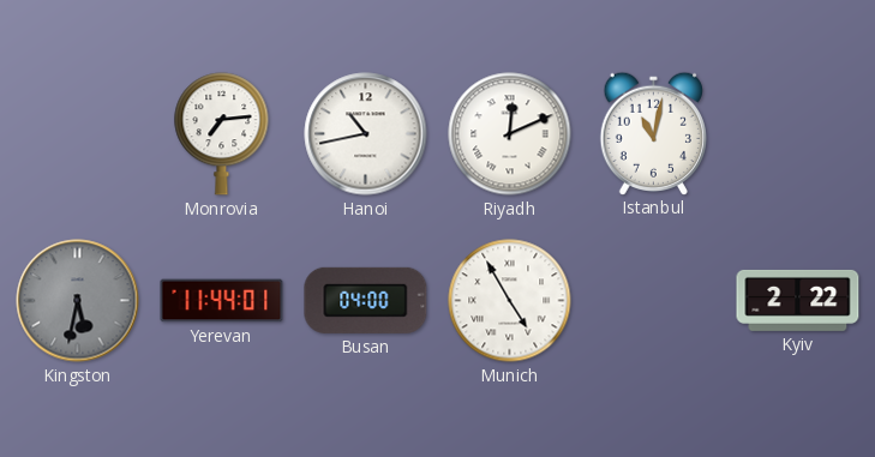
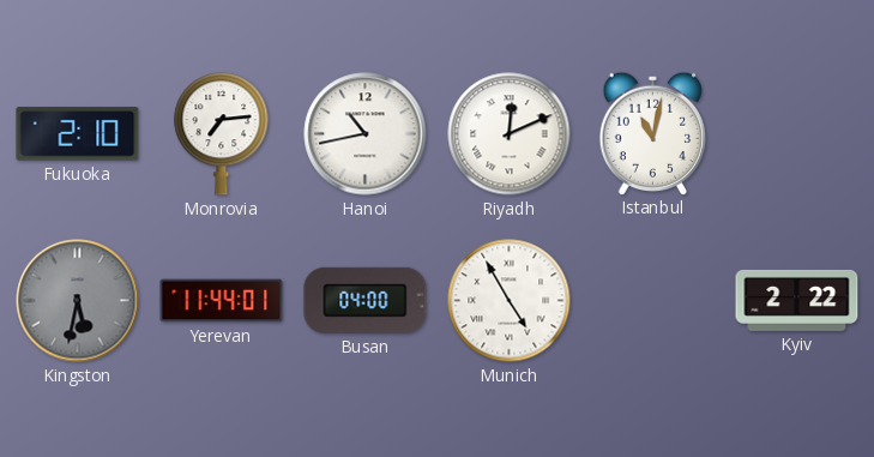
Fukuoka: none -> 2:10
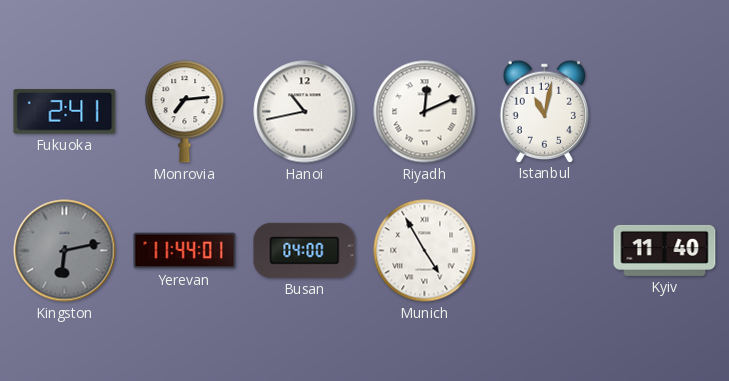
Fukuoka: 2:10 -> 2:41
Kingston: 5:32 -> 6:13
Kyiv: 2:22 -> 11:40
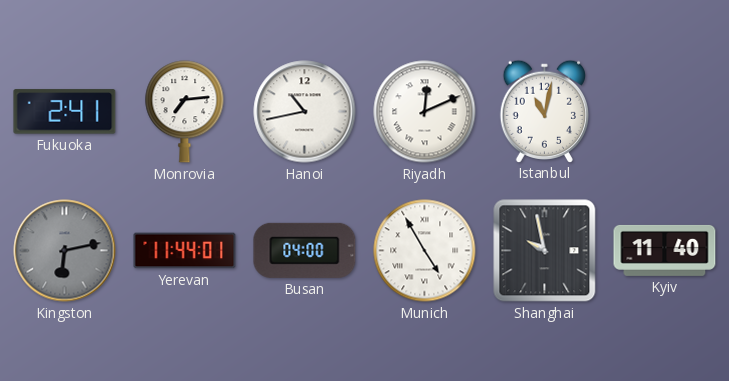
Shanghai: none -> 9:58
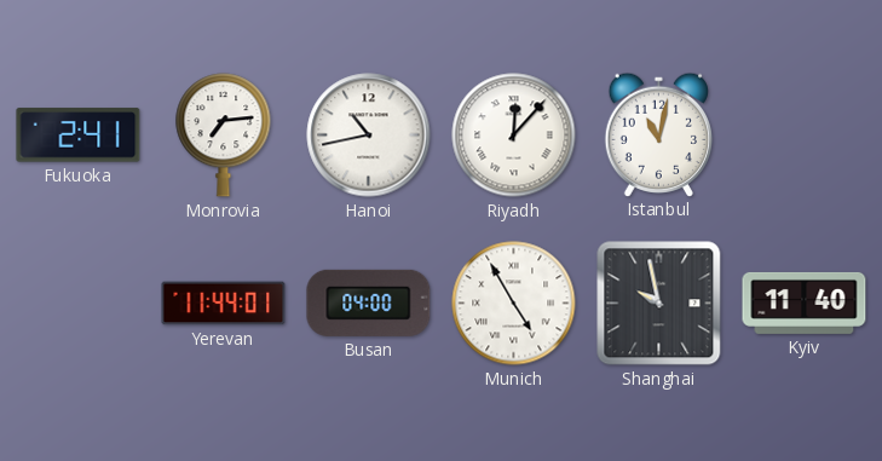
Riyadh: 12:11 -> 12:07
Kingston: 6:13 -> none
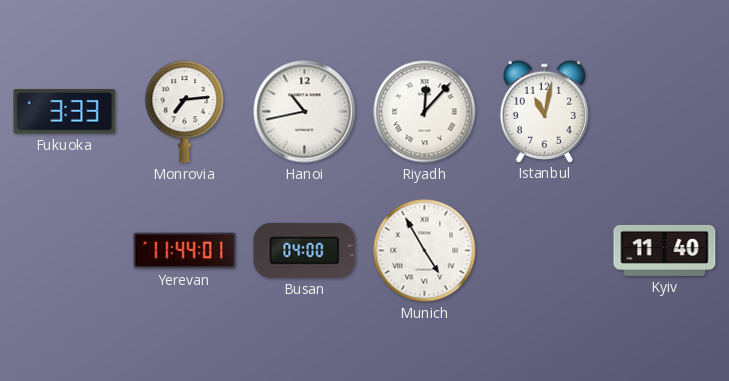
Fukuoka: 2:41 -> 3:33
Shanghai: 9:58 -> none
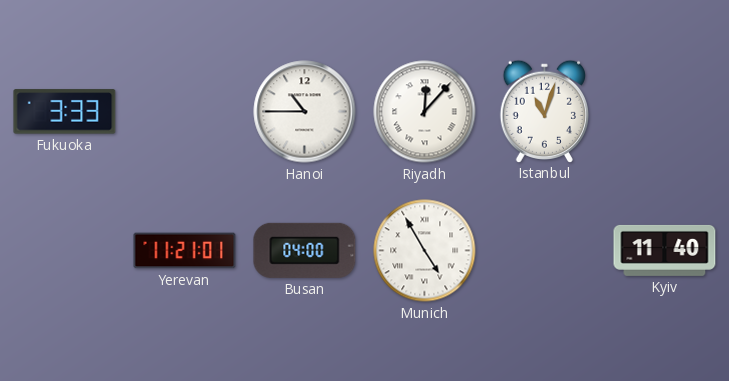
Monrovia: 7:14 -> none
Hanoi: 10:43 -> 10:45
Istanbul: 11:02 -> 11:03
Yerevan: 11:44 -> 11:21
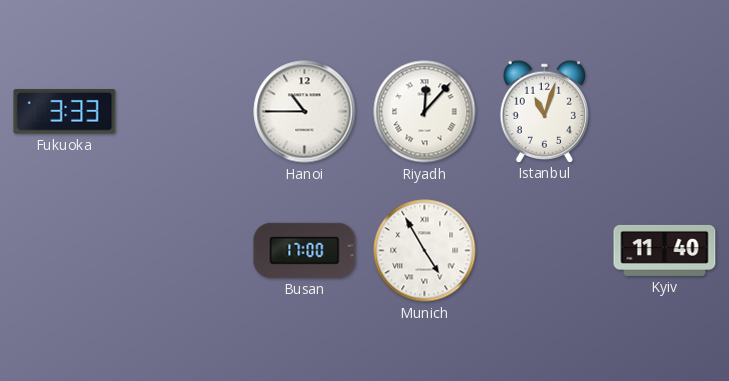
Yerevan: 11:21 -> none
Busan: 04:00 -> 17:00
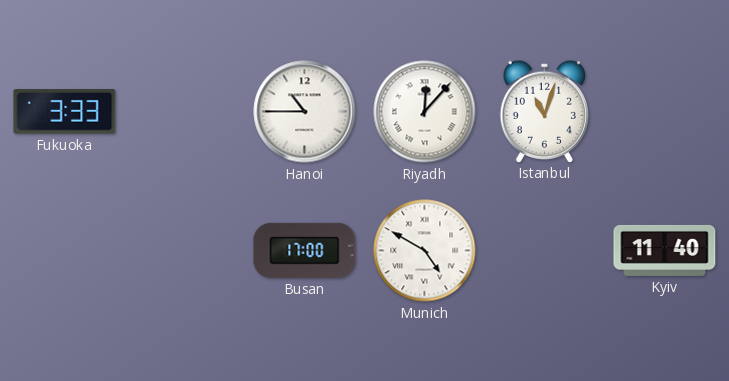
Munich: 4:55 -> 4:50
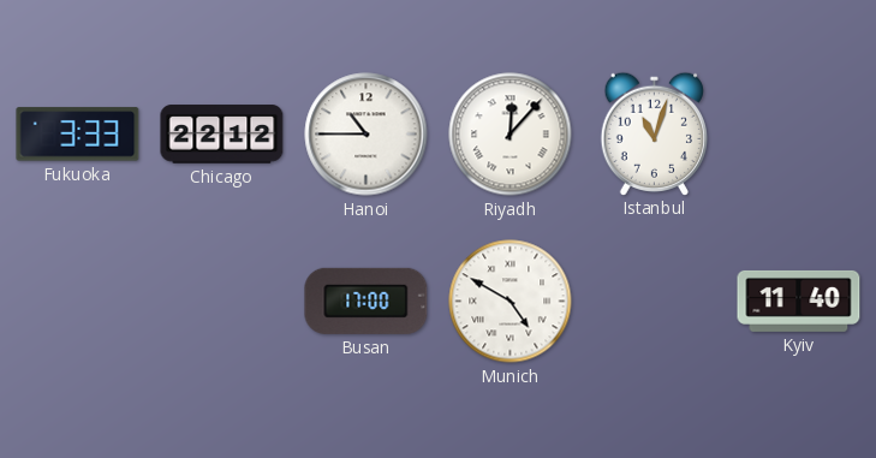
Chicago: none -> 22:12
